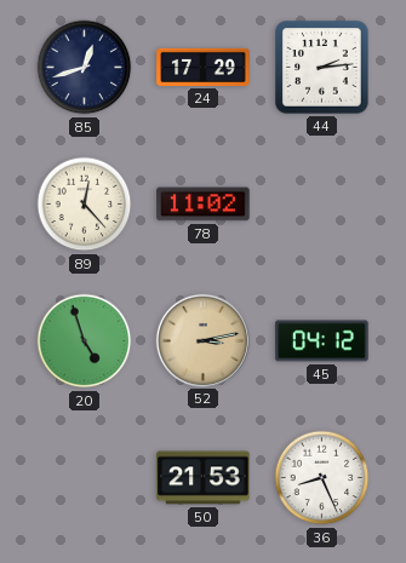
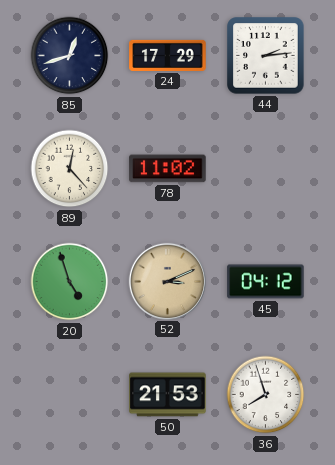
52: 3:13 -> 3:11
36: 8:26 -> 7:57
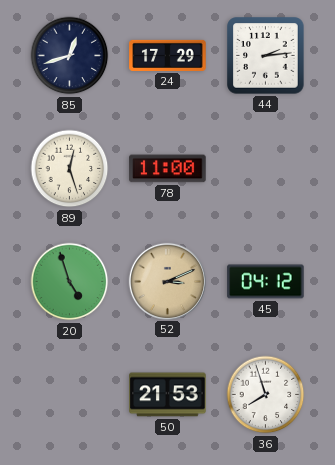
89: 12:23 -> 12:27
78: 11:02 -> 11:00
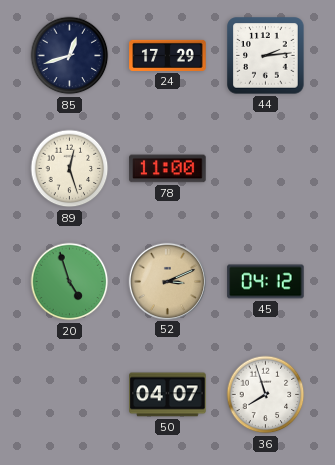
50: 21:53 -> 04:07
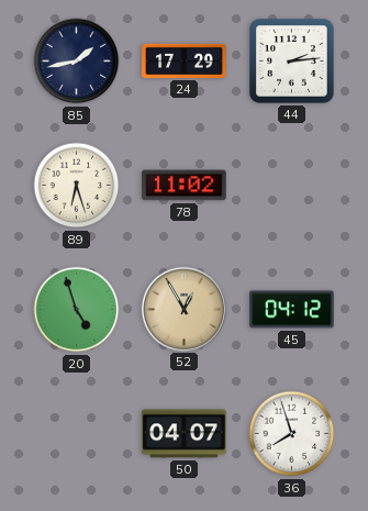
85: 12:42 -> 1:43
89: 12:27 -> 6:27
78: 11:00 -> 11:02
52: 3:11 -> 12:55
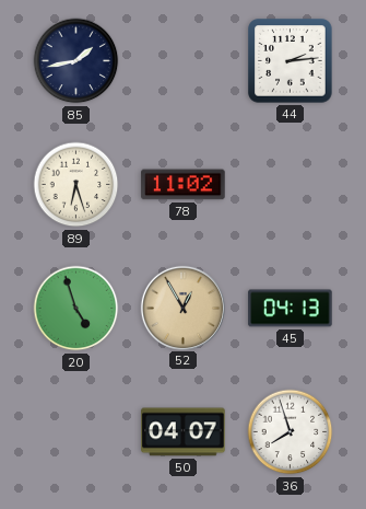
24: 17:29 -> none
45: 04:12 -> 04:13
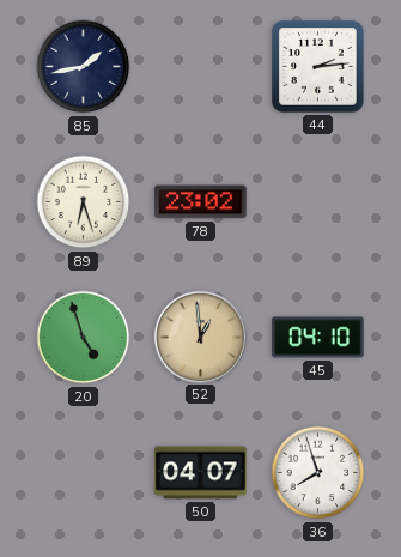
78: 11:02 -> 23:02
52: 12:55 -> 12:59
45: 04:13 -> 04:10
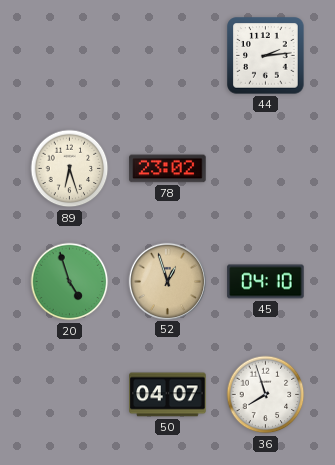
85: 1:43 -> none
52: 12:59 -> 12:57
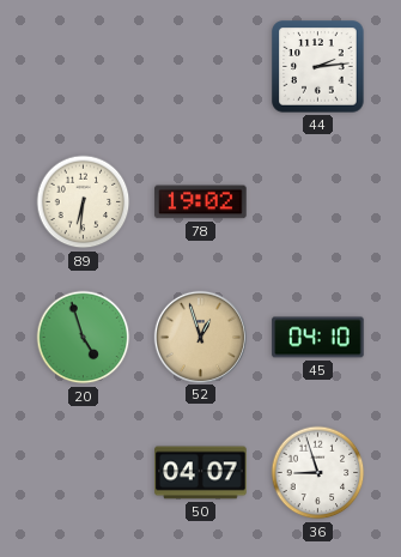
89: 6:27 -> 6:31
78: 23:02 -> 19:02
36: 7:57 -> 8:57
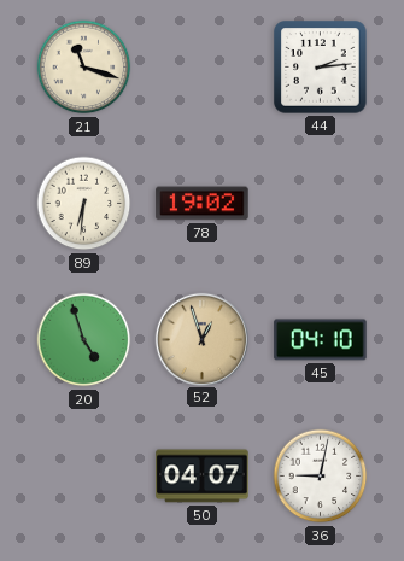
21: none -> 11:18
36: 8:57 -> 9:02
